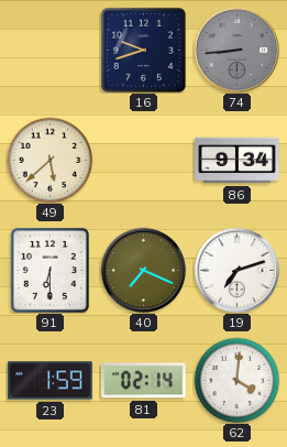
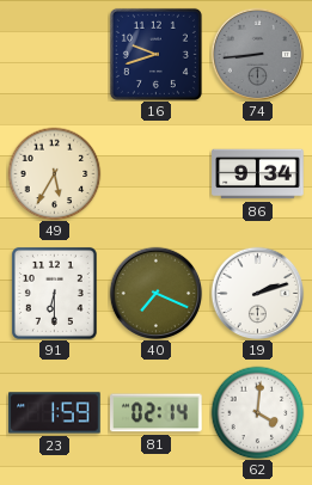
49: 5:38 -> 5:35
19: 7:12 -> 2:12
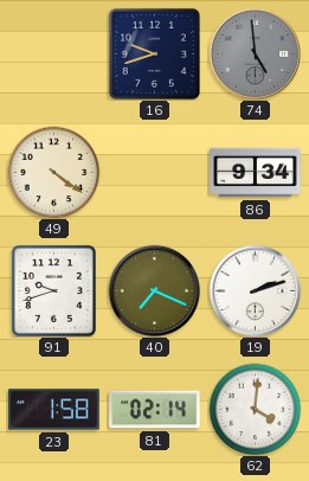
74: 8:44 -> 4:59
49: 5:35 -> 4:21
91: 6:30 -> 9:42
23: 1:59 -> 1:58
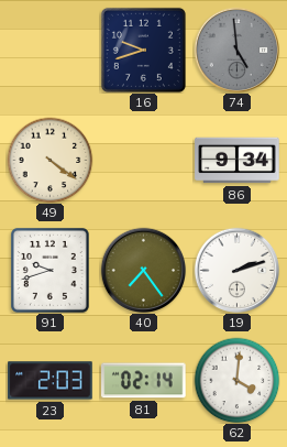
40: 7:19 -> 7:24
23: 1:58 -> 2:03
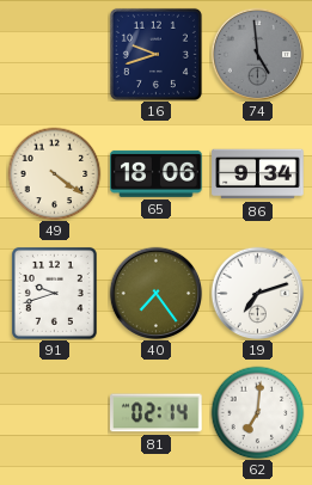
65: none -> 18:06
19: 2:12 -> 7:12
23: 2:03 -> none
62: 4:01 -> 7:01
